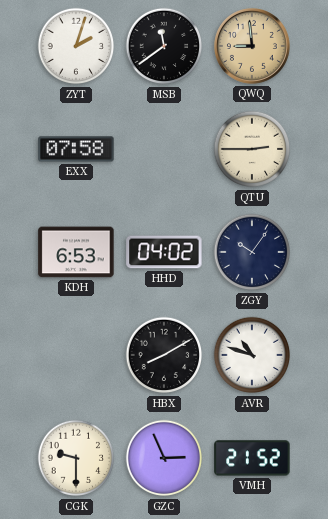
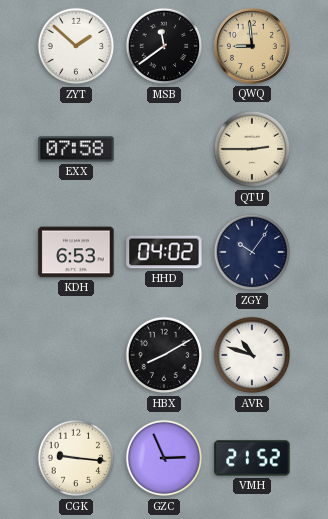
ZYT: 2:03 -> 1:52
CGK: 9:30 -> 9:16
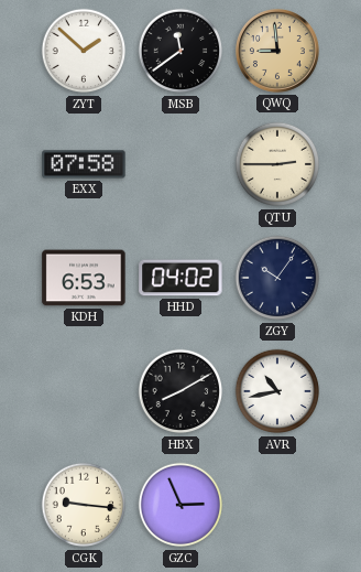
AVR: 10:48 -> 10:43
VMH: 21:52 -> none
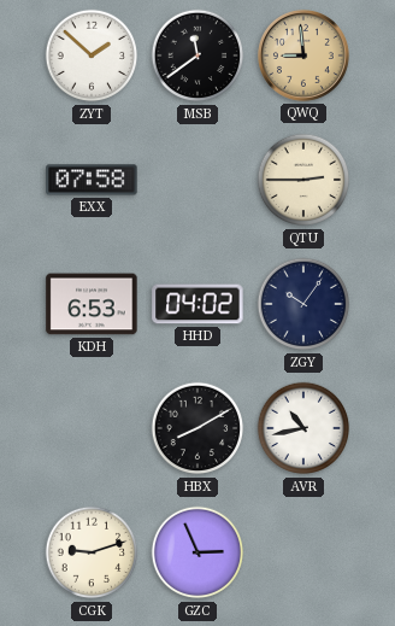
CGK: 9:16 -> 9:12
